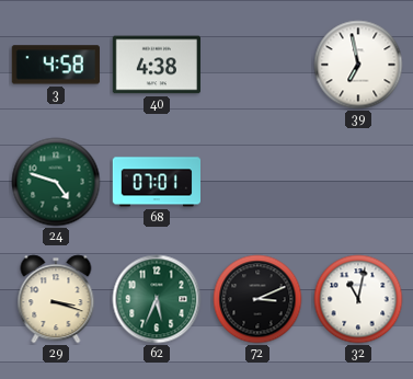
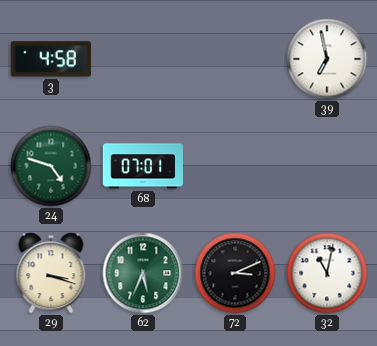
40: 4:38 -> none
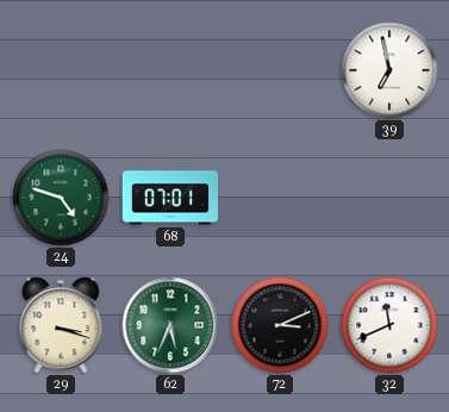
3: 4:58 -> none
32: 11:02 -> 11:41
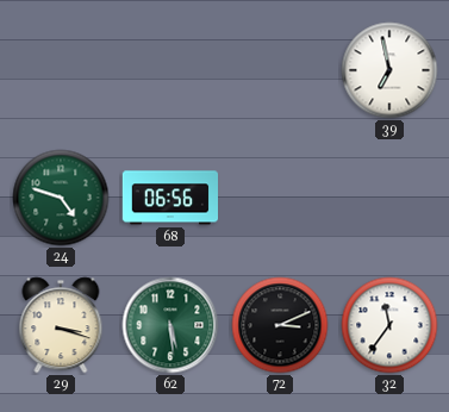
68: 07:01 -> 06:56
62: 5:34 -> 5:29
32: 11:41 -> 11:36
